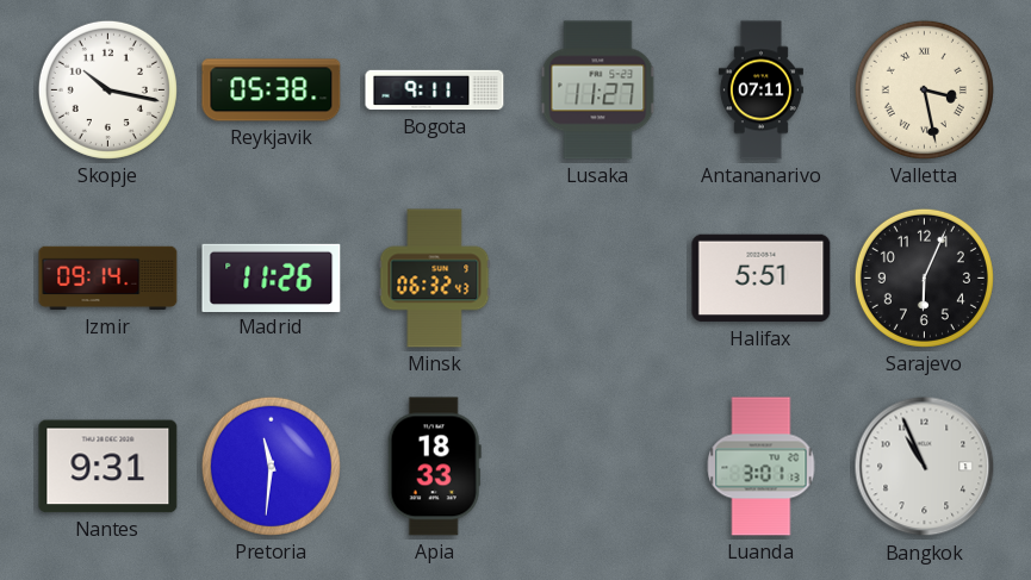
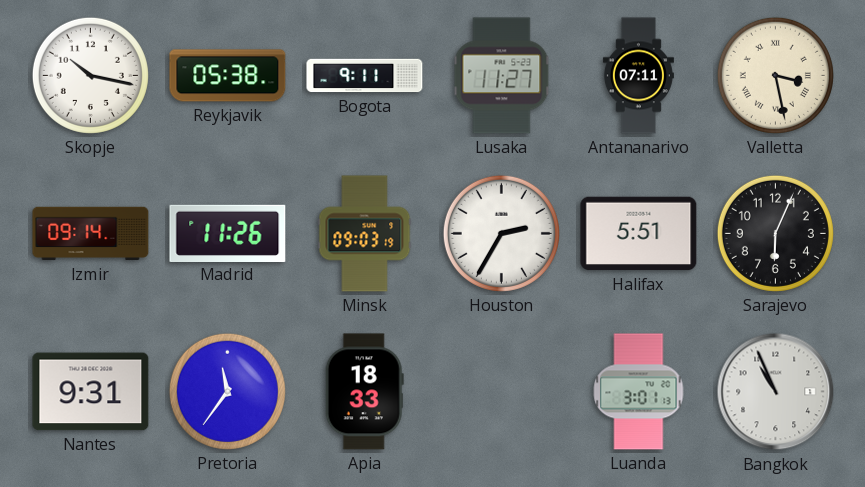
Minsk: 06:32 -> 09:03
Houston: none -> 2:35
Pretoria: 11:31 -> 11:36
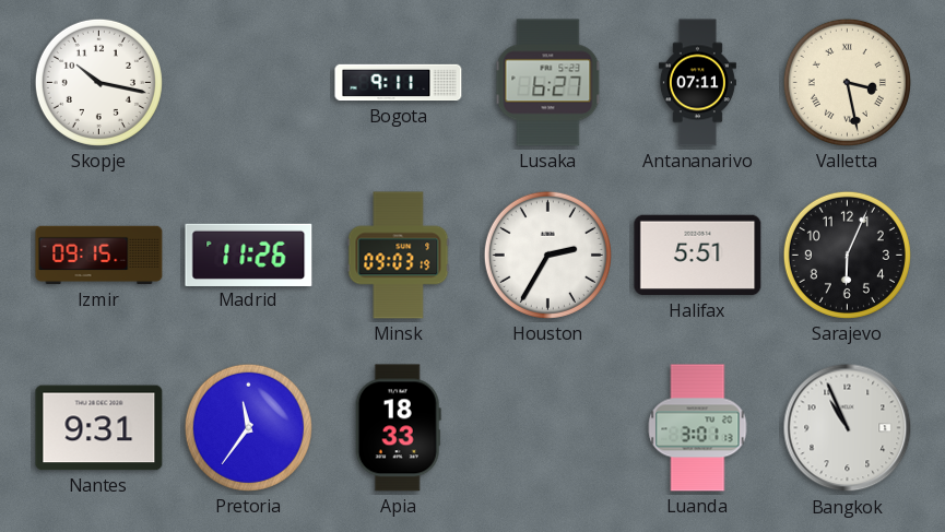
Reykjavik: 05:38 -> none
Lusaka: 11:27 -> 6:27
Izmir: 09:14 -> 09:15
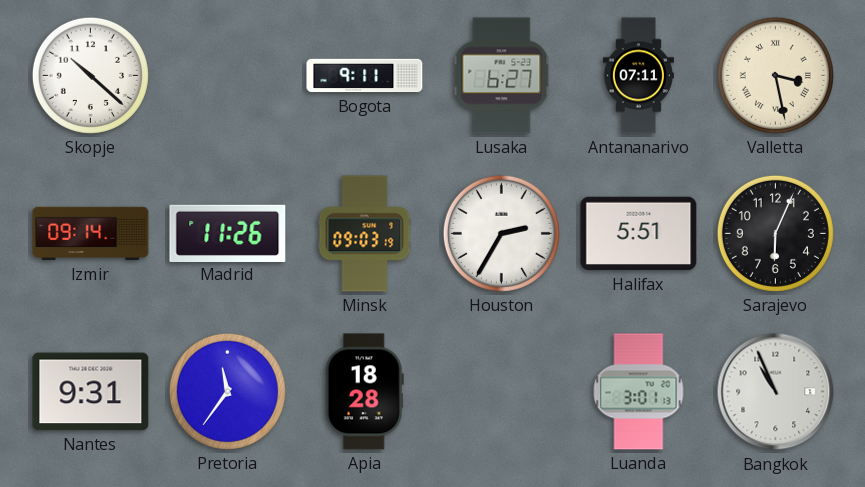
Skopje: 10:17 -> 10:22
Izmir: 09:15 -> 09:14
Apia: 18:33 -> 18:28
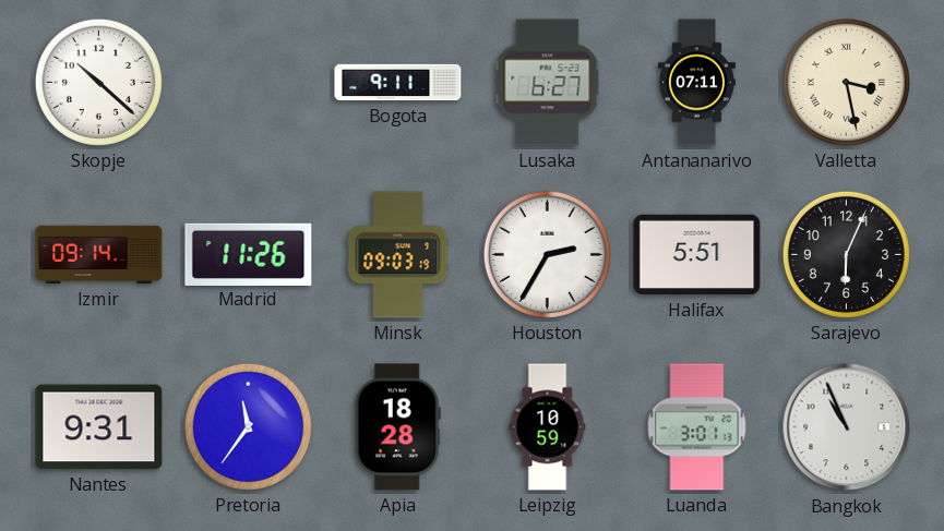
Leipzig: none -> 10:59
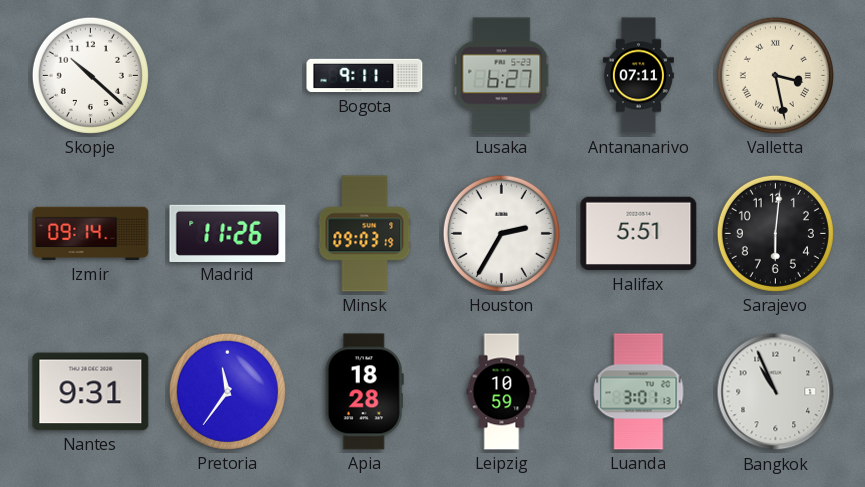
Sarajevo: 6:04 -> 6:01
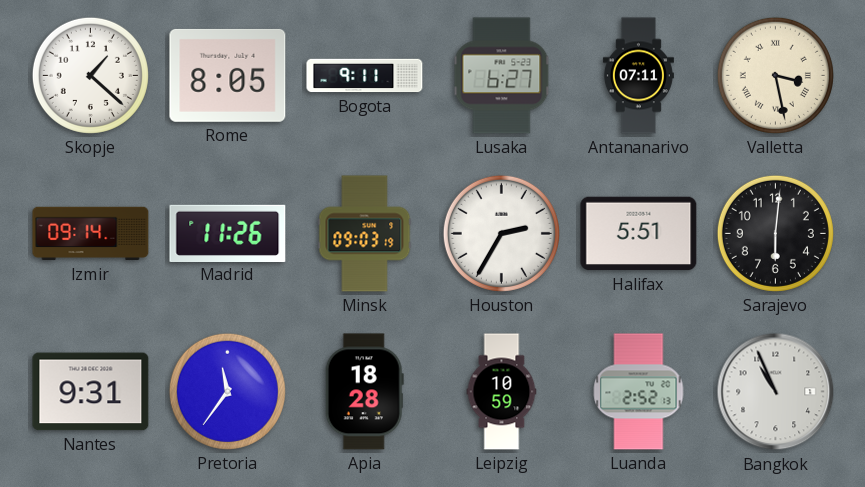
Skopje: 10:22 -> 1:22
Rome: none -> 8:05
Luanda: 3:01 -> 2:52
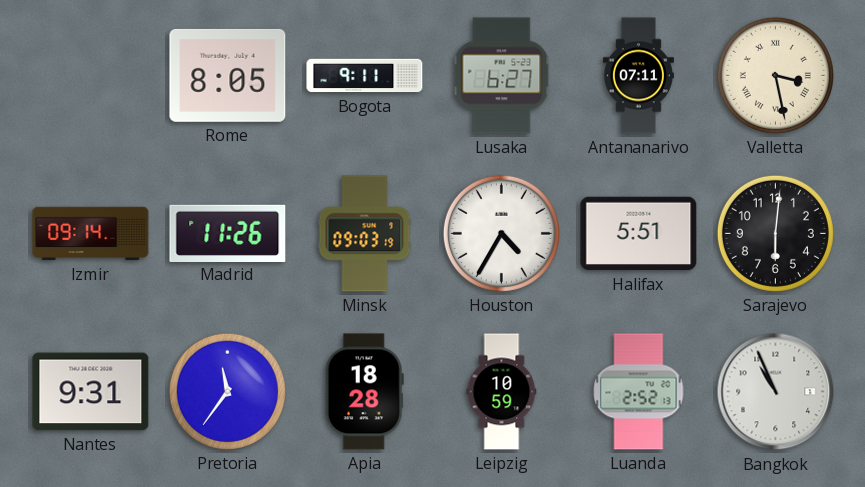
Skopje: 1:22 -> none
Houston: 2:35 -> 4:35
